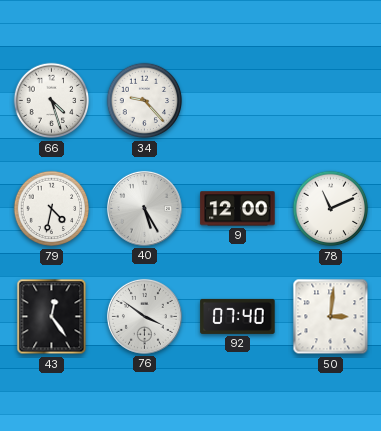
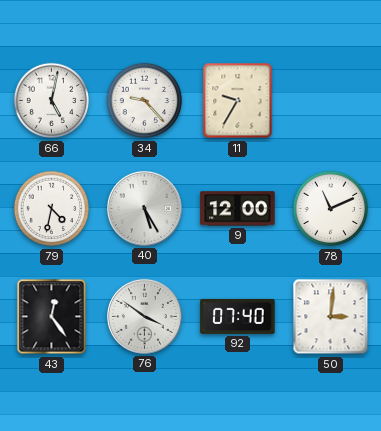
66: 4:27 -> 5:02
11: none -> 9:35
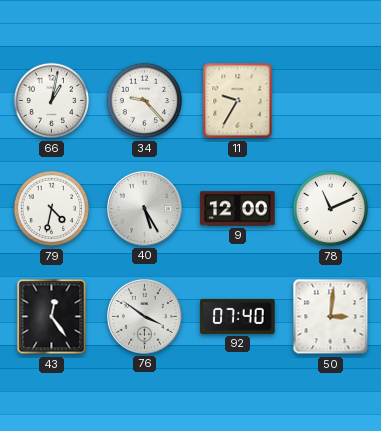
66: 5:02 -> 1:02
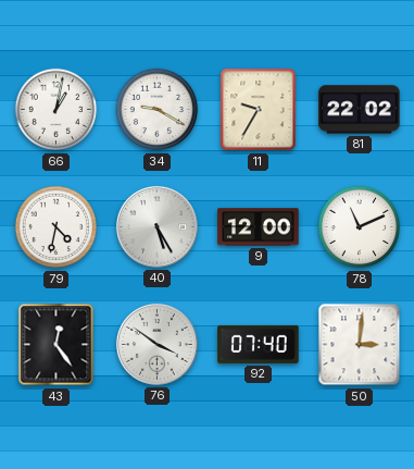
34: 9:23 -> 9:20
81: none -> 22:02
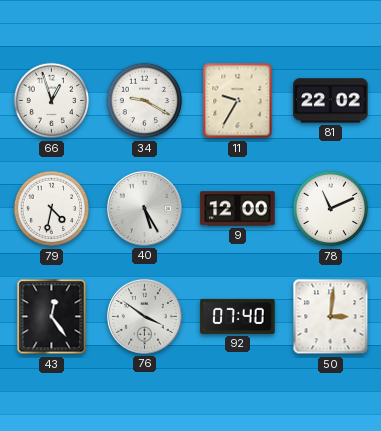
66: 1:02 -> 12:57
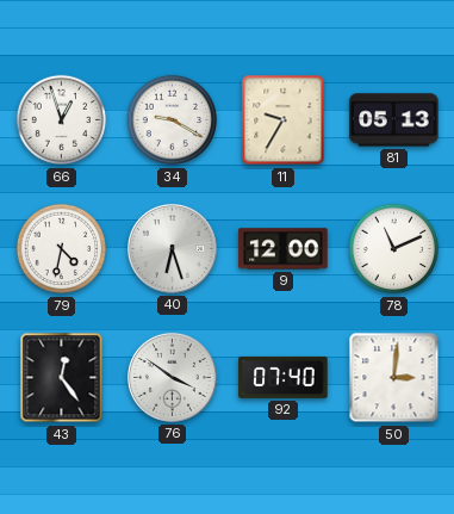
81: 22:02 -> 05:13
40: 5:25 -> 6:27
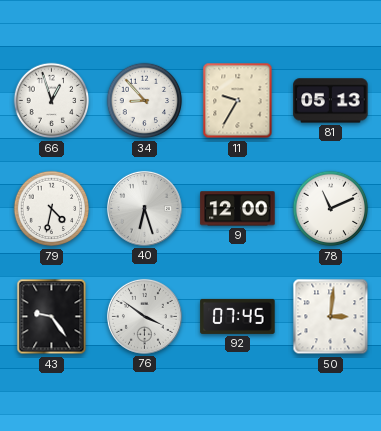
34: 9:20 -> 8:53
43: 12:24 -> 9:24
92: 07:40 -> 07:45
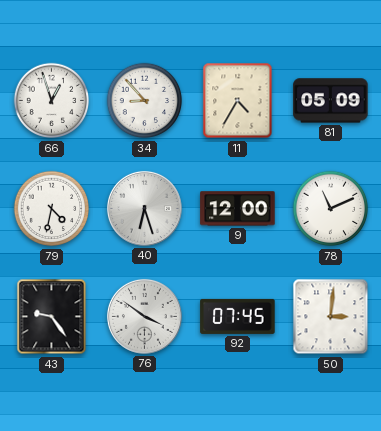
11: 9:35 -> 4:35
81: 05:13 -> 05:09
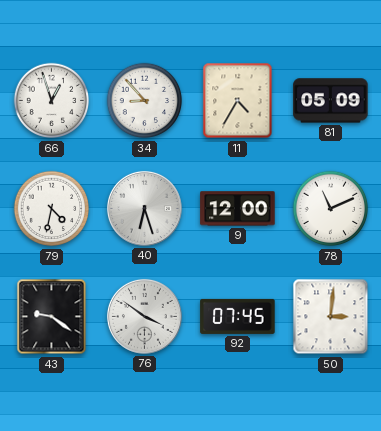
43: 9:24 -> 9:21
